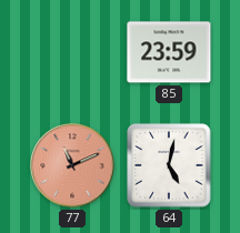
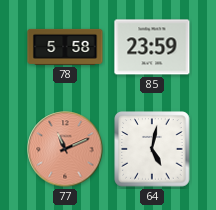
78: none -> 5:58
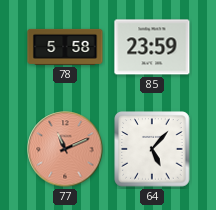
64: 5:02 -> 5:07
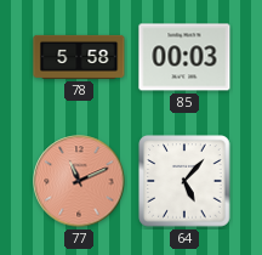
85: 23:59 -> 00:03
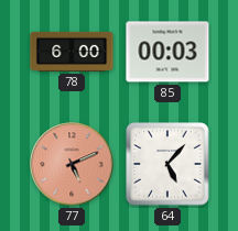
78: 5:58 -> 6:00
77: 11:11 -> 5:11
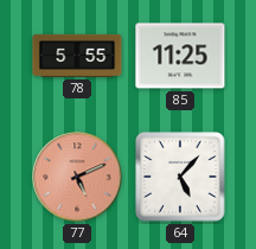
78: 6:00 -> 5:55
85: 00:03 -> 11:25
